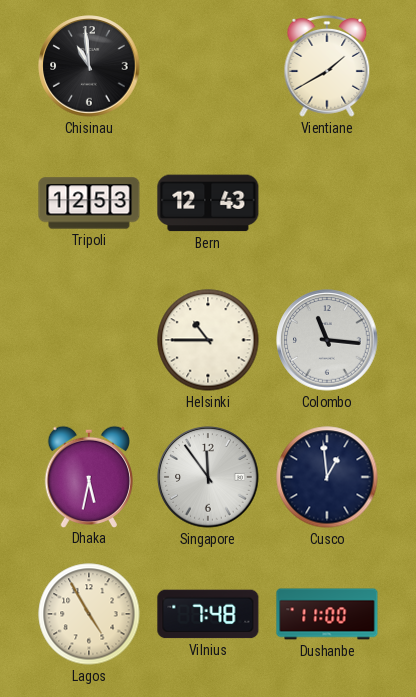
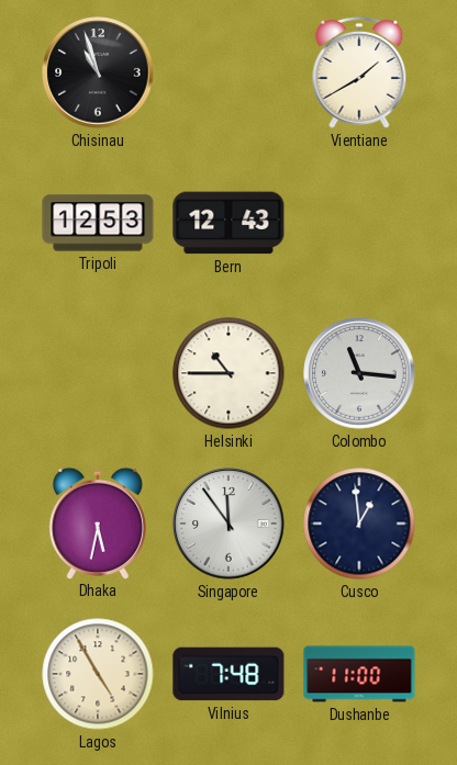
Chisinau: 10:59 -> 10:57
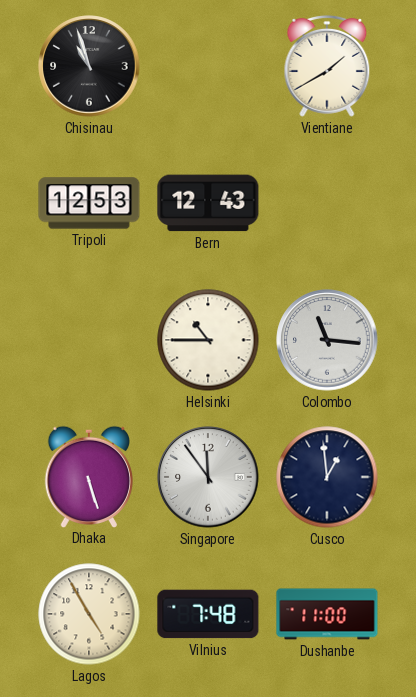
Dhaka: 5:32 -> 5:27
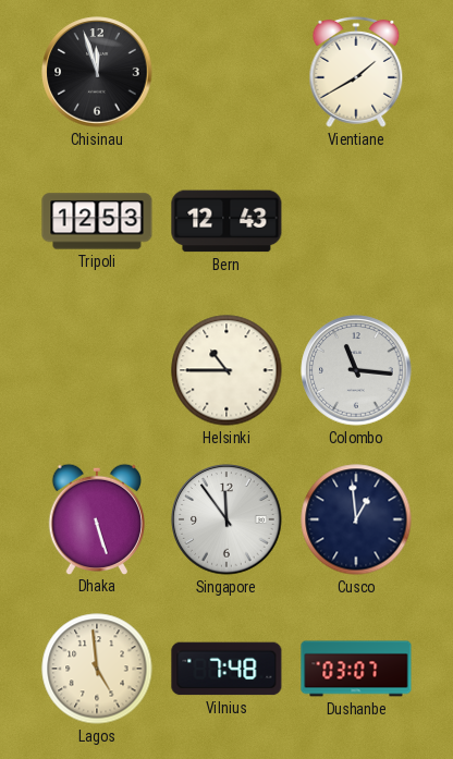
Chisinau: 10:57 -> 11:57
Lagos: 4:55 -> 4:59
Dushanbe: 11:00 -> 03:07
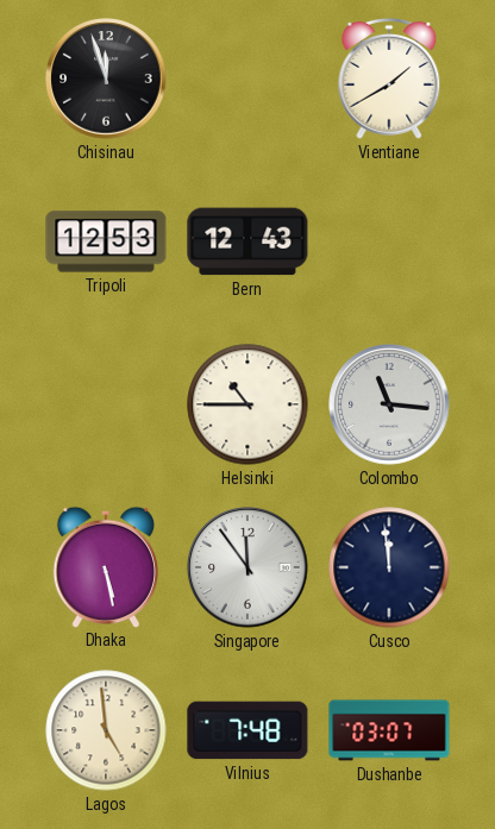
Dhaka: 5:27 -> 5:28
Cusco: 12:59 -> 11:59
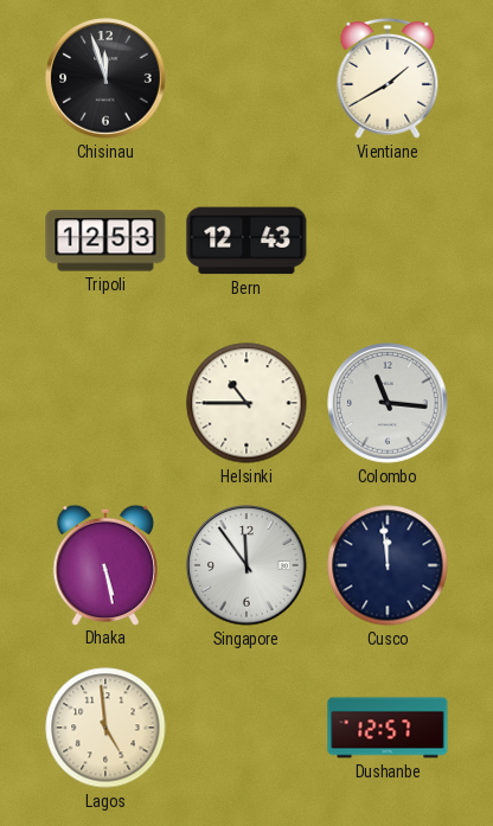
Vilnius: 7:48 -> none
Dushanbe: 03:07 -> 12:57
